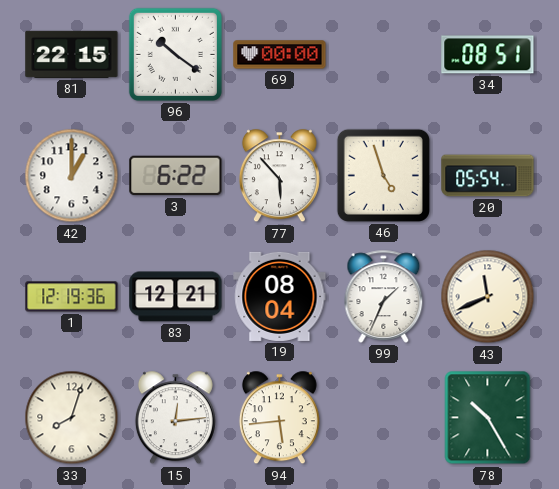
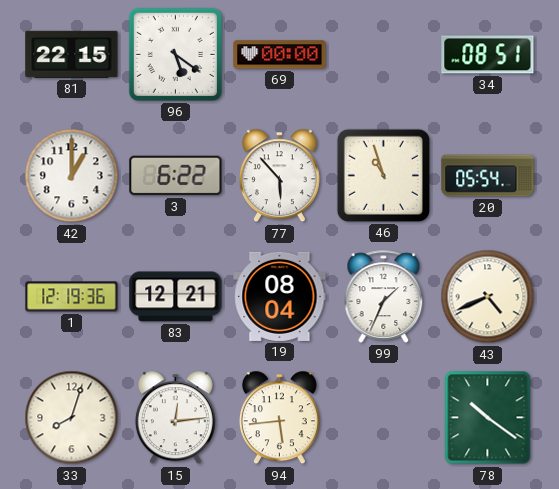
96: 10:21 -> 5:21
46: 4:57 -> 10:57
43: 11:41 -> 4:41
78: 10:25 -> 10:21
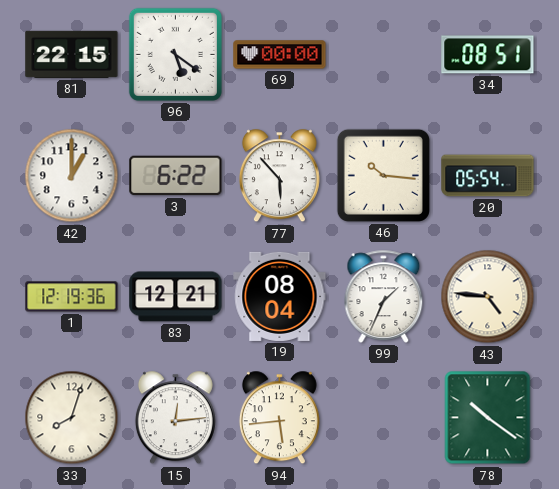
46: 10:57 -> 10:16
43: 4:41 -> 4:46
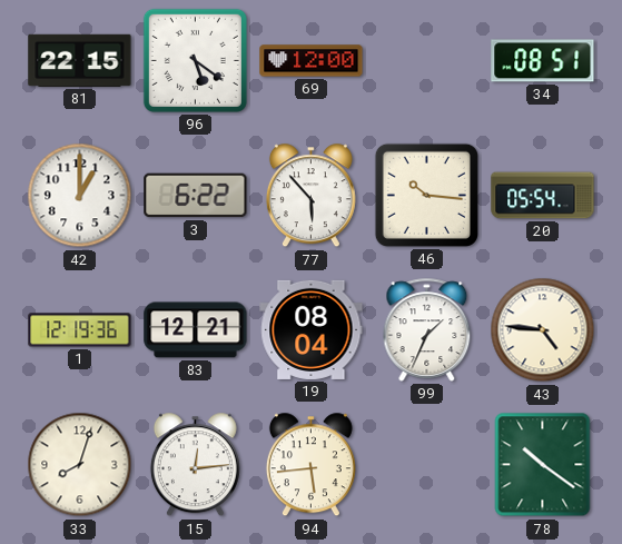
69: 00:00 -> 12:00
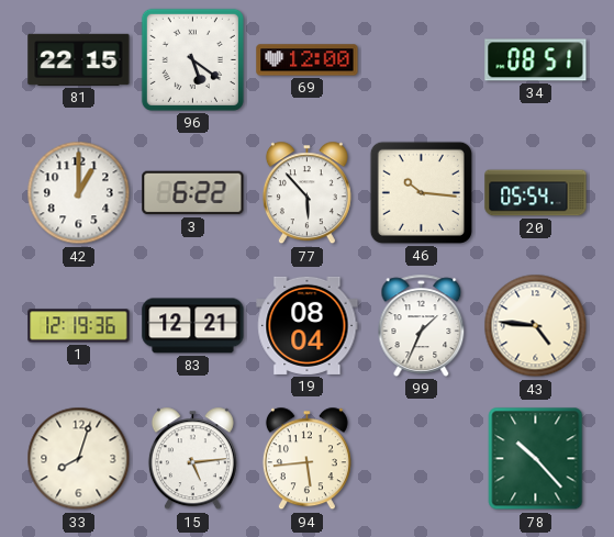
15: 12:14 -> 5:14
78: 10:21 -> 10:23
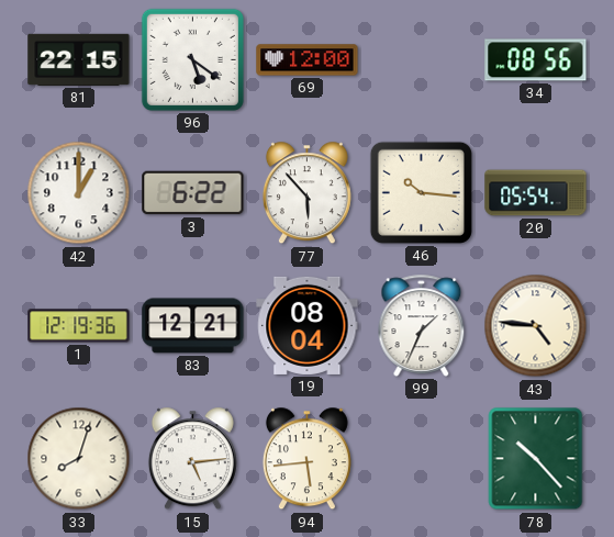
34: 08:51 -> 08:56
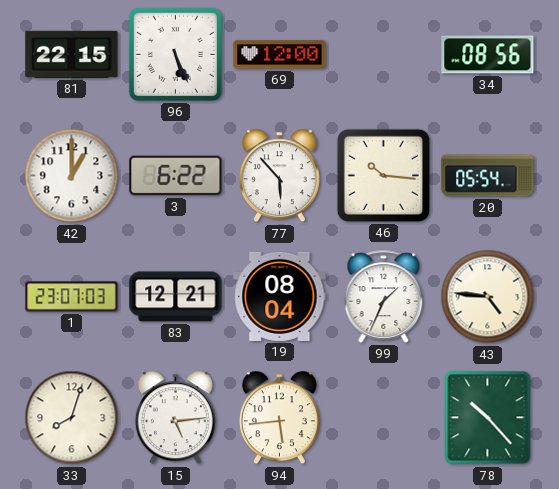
96: 5:21 -> 5:26
1: 12:19 -> 23:07
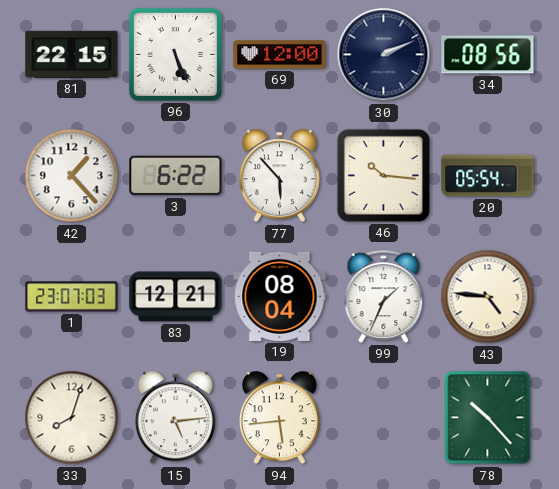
30: none -> 2:11
42: 1:00 -> 1:23
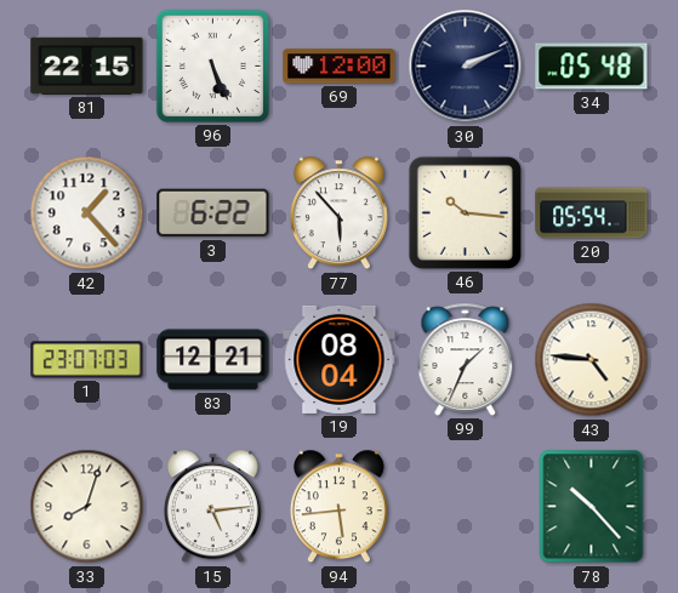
34: 08:56 -> 05:48
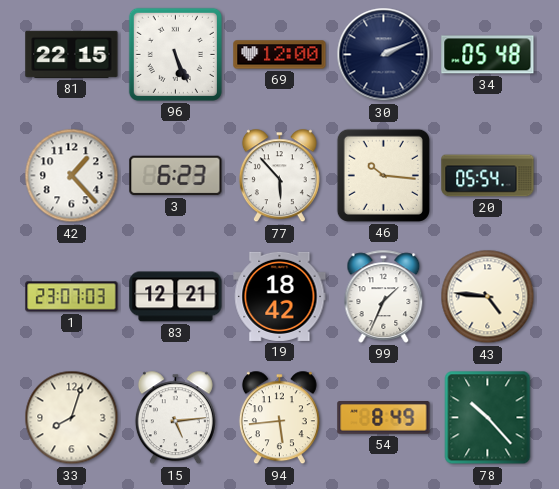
3: 6:22 -> 6:23
19: 08:04 -> 18:42
54: none -> 8:49
